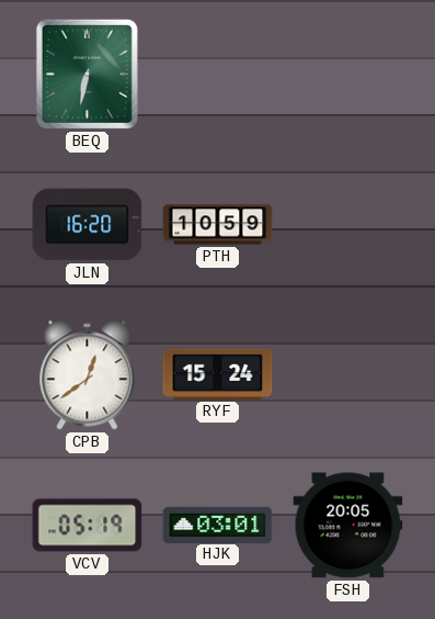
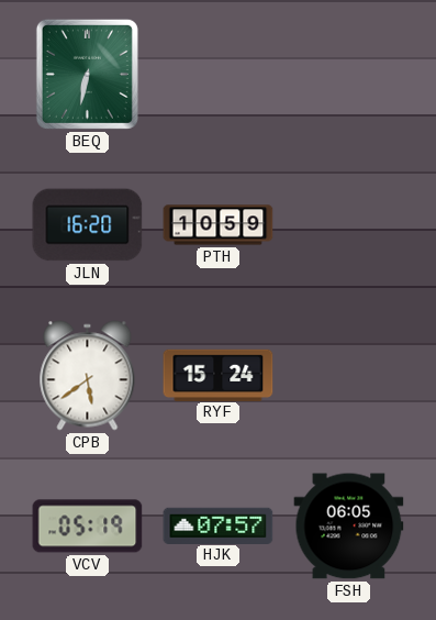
CPB: 12:39 -> 5:39
HJK: 03:01 -> 07:57
FSH: 20:05 -> 06:05
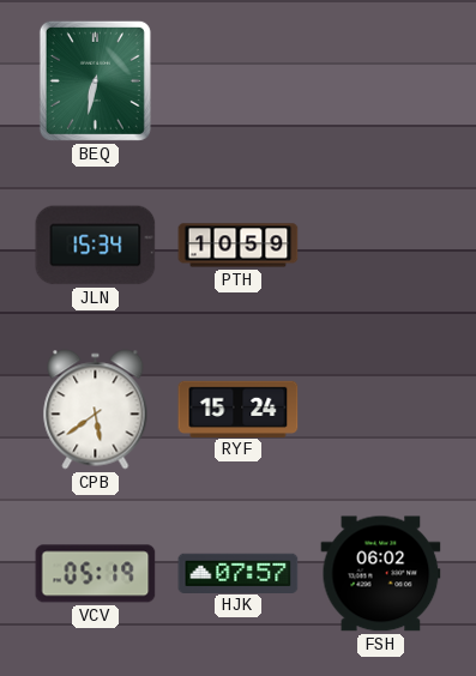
JLN: 16:20 -> 15:34
FSH: 06:05 -> 06:02
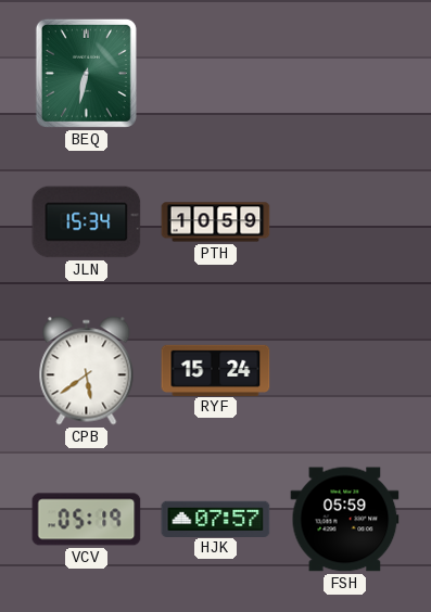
FSH: 06:02 -> 05:59
